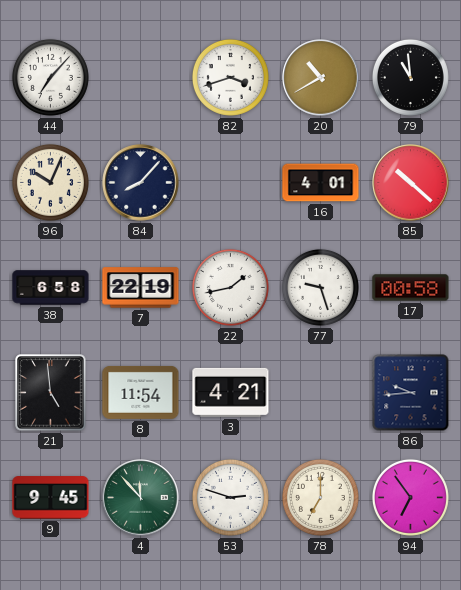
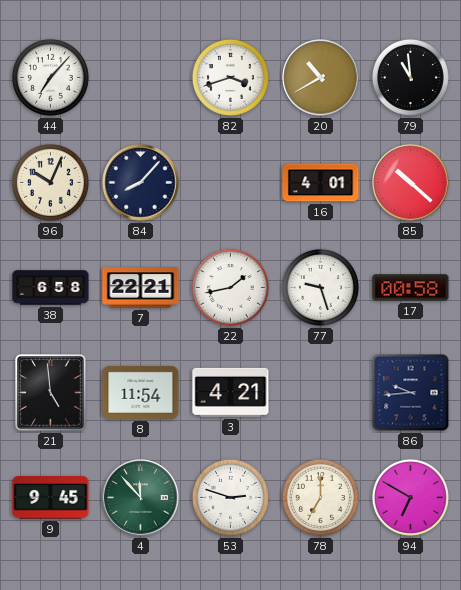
7: 22:19 -> 22:21
94: 6:54 -> 6:50
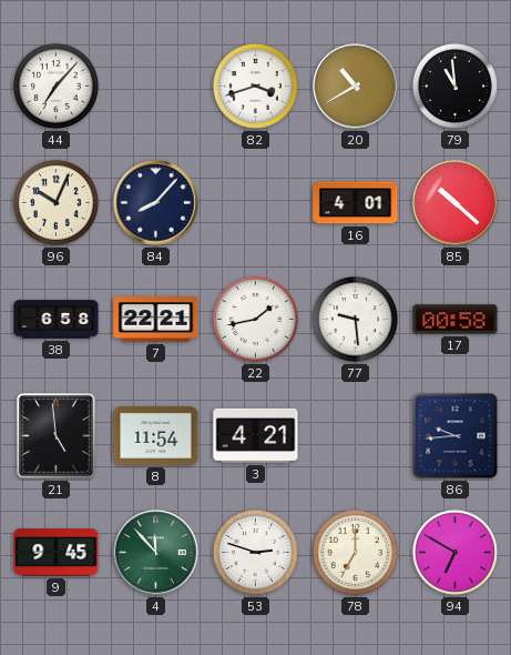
77: 9:27 -> 9:29
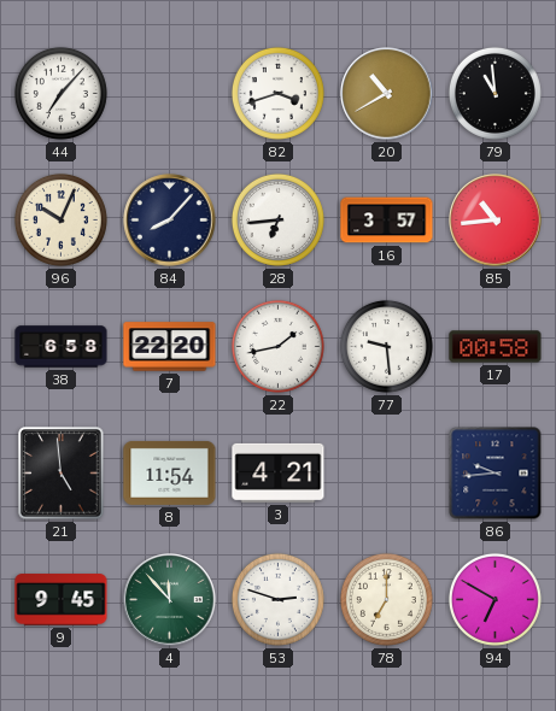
28: none -> 6:44
16: 4:01 -> 3:57
85: 10:22 -> 10:44
7: 22:21 -> 22:20
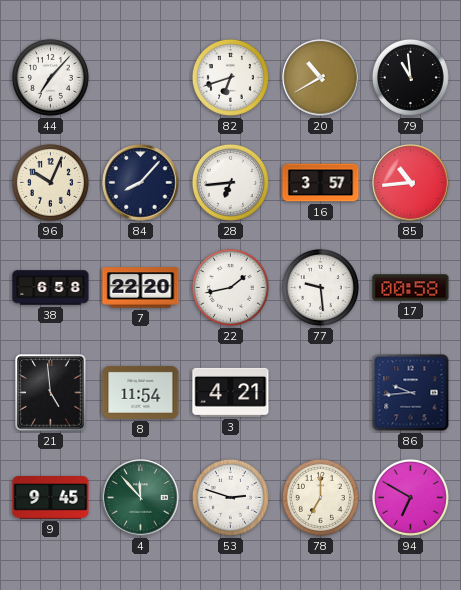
82: 3:42 -> 6:42
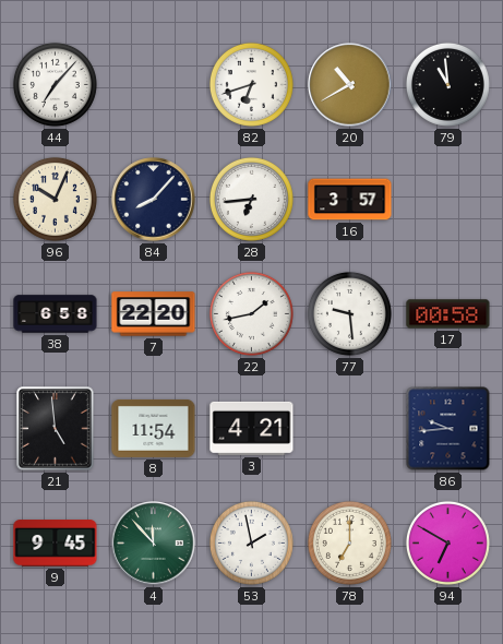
85: 10:44 -> none
53: 2:48 -> 1:58
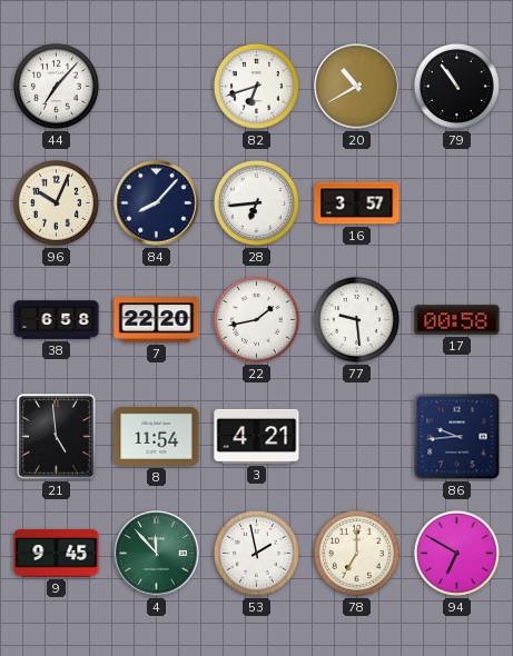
79: 10:59 -> 10:54
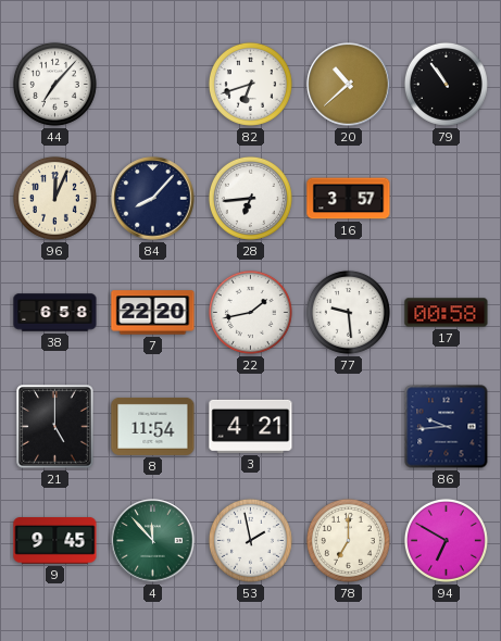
20: 10:40 -> 10:38
96: 10:04 -> 12:04
21: 4:59 -> 5:00
